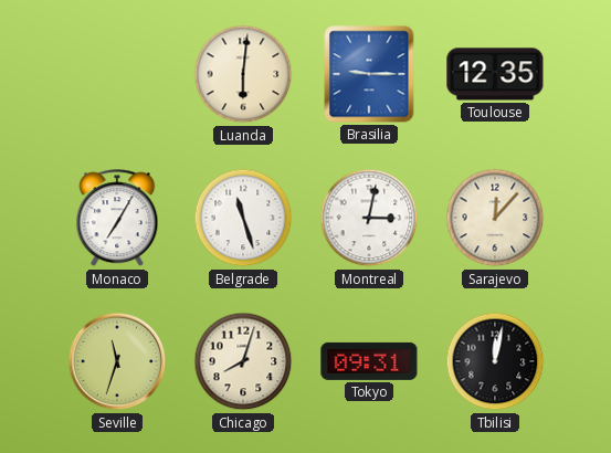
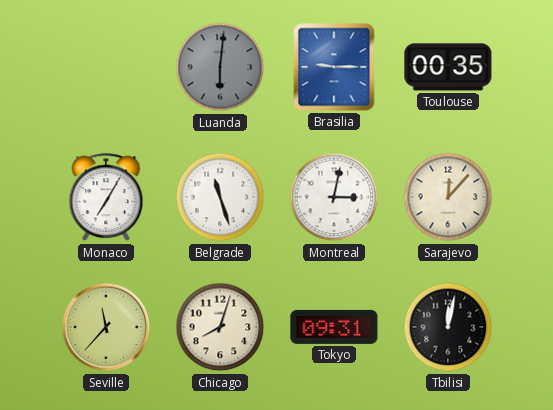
Luanda dial: cream -> grey
Toulouse: 12:35 -> 00:35
Seville: 11:33 -> 11:37
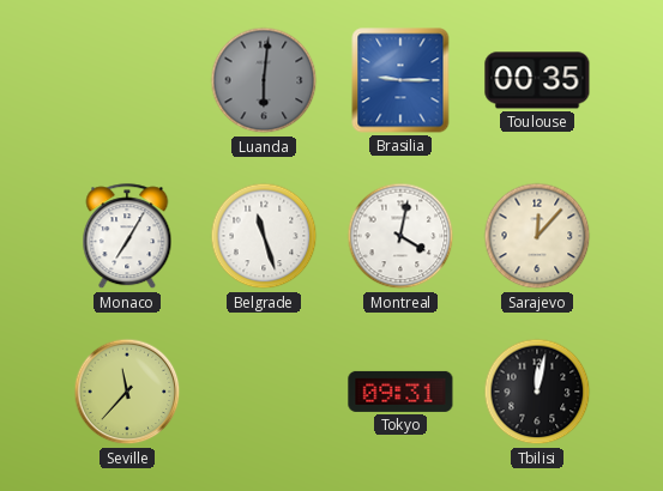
Montreal: 3:02 -> 4:02
Chicago: 8:03 -> none
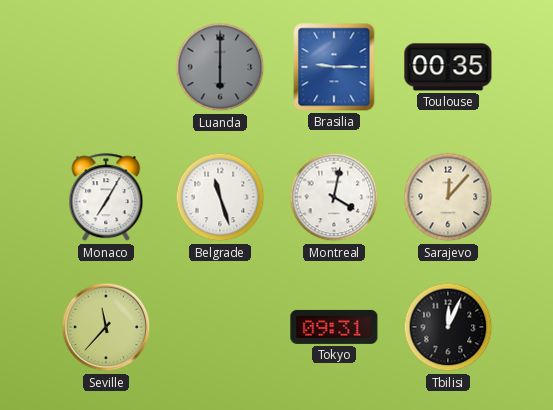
Luanda: 6:01 -> 6:00
Tbilisi: 12:02 -> 12:04
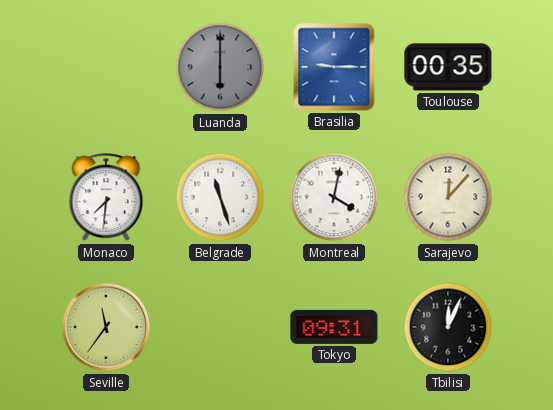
Monaco: 7:05 -> 7:31
Seville: 11:37 -> 11:36
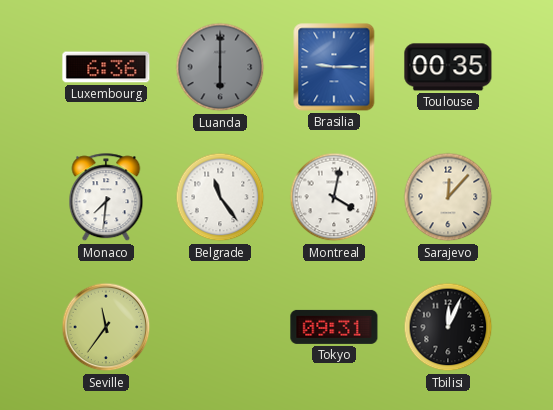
Luxembourg: none -> 6:36
Belgrade: 11:27 -> 11:24
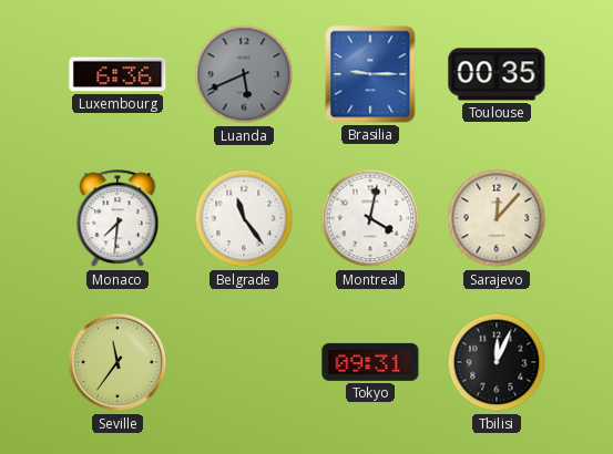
Luanda: 6:00 -> 5:41
